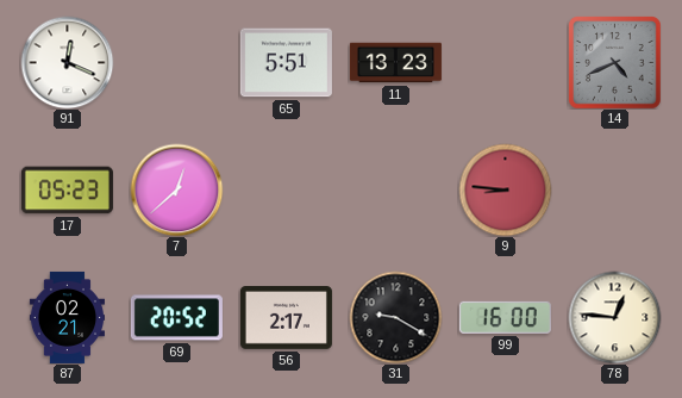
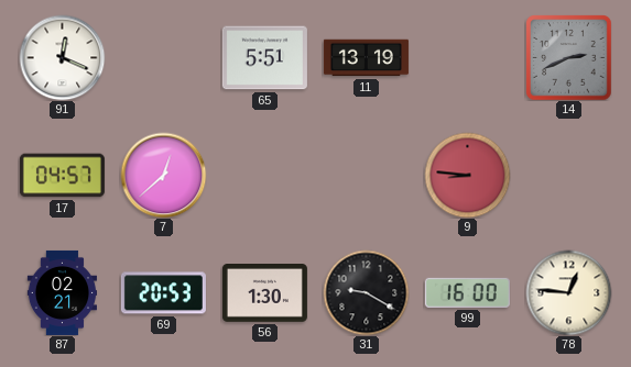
11: 13:23 -> 13:19
14: 4:41 -> 2:41
17: 05:23 -> 04:57
69: 20:52 -> 20:53
56: 2:17 -> 1:30
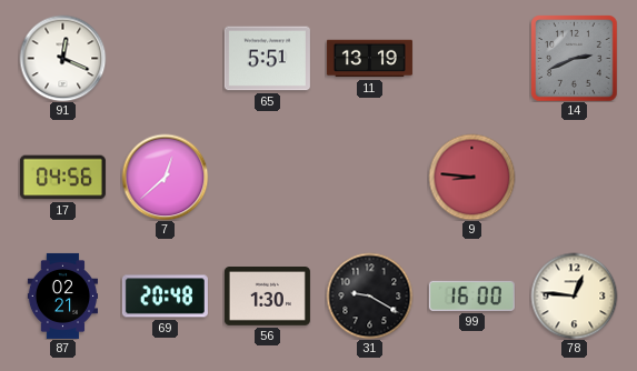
17: 04:57 -> 04:56
69: 20:53 -> 20:48
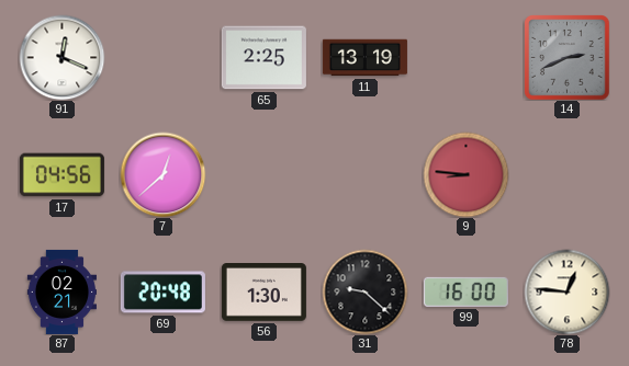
65: 5:51 -> 2:25
31: 9:20 -> 9:22
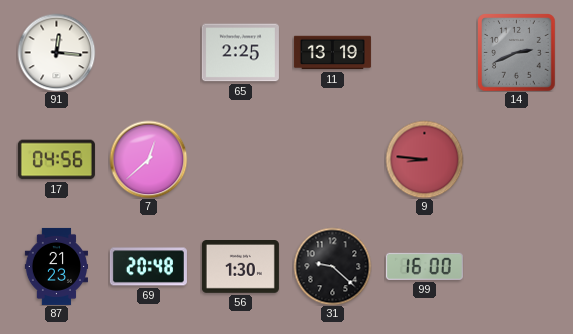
91: 12:19 -> 12:16
87: 02:21 -> 21:23
78: 12:46 -> none
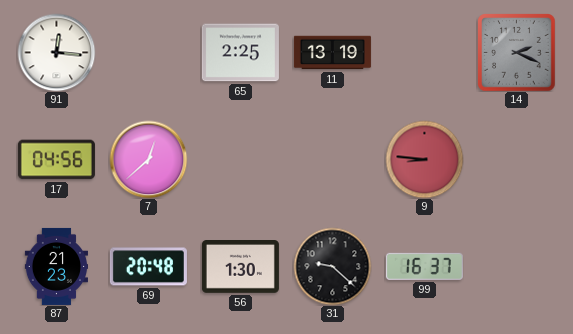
14: 2:41 -> 2:19
99: 16:00 -> 16:37
